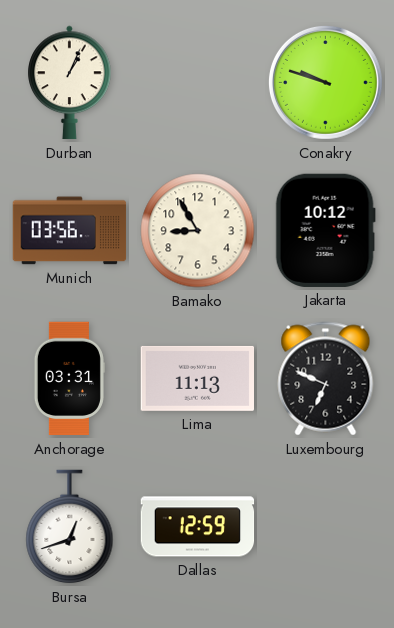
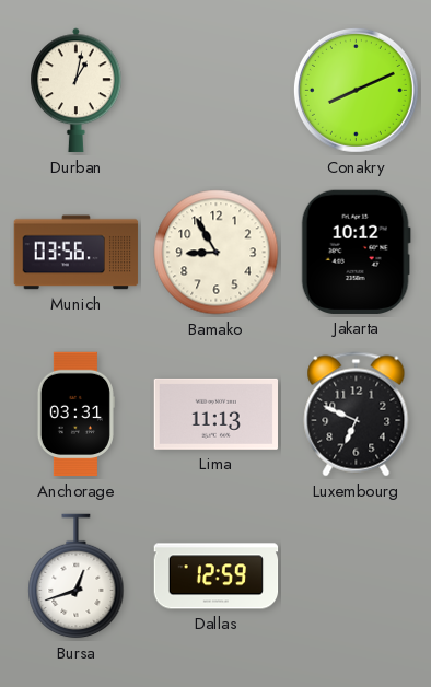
Durban: 1:04 -> 1:02
Conakry: 9:48 -> 8:11
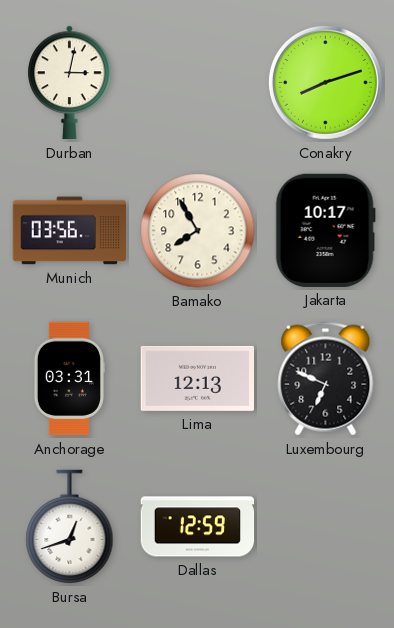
Durban: 1:02 -> 3:02
Conakry: 8:11 -> 8:12
Bamako: 8:55 -> 7:55
Jakarta: 10:12 -> 10:17
Lima: 11:13 -> 12:13
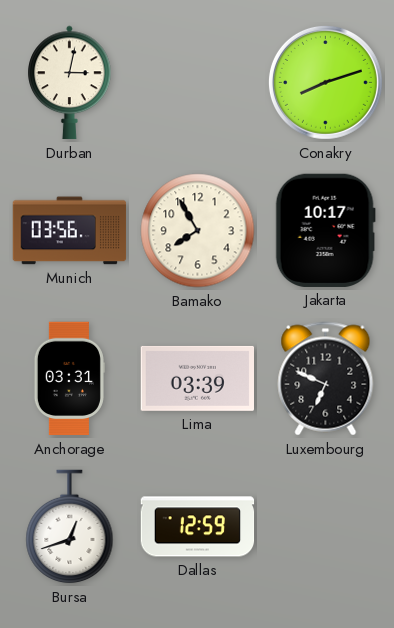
Lima: 12:13 -> 03:39
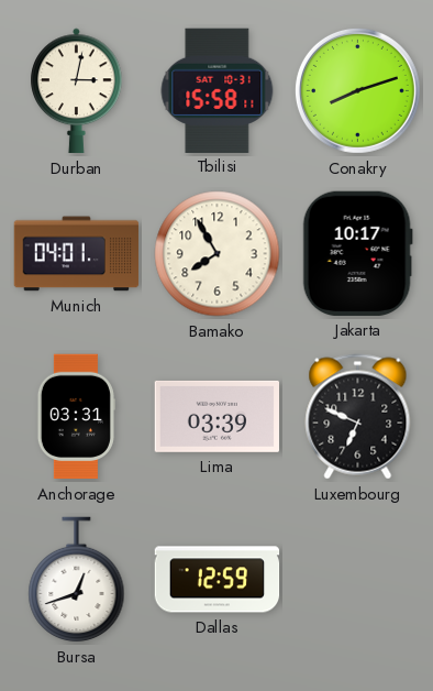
Tbilisi: none -> 15:58
Munich: 03:56 -> 04:01
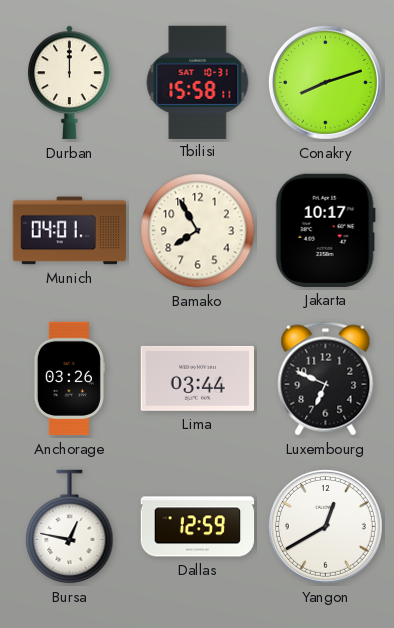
Durban: 3:02 -> 12:00
Anchorage: 03:31 -> 03:26
Lima: 03:39 -> 03:44
Bursa: 12:42 -> 12:47
Yangon: none -> 12:40
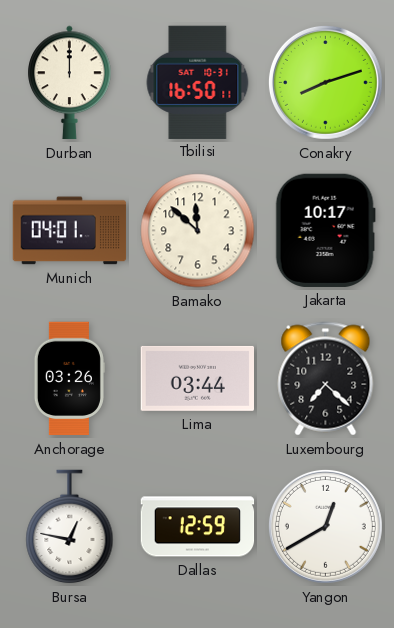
Tbilisi: 15:58 -> 16:50
Bamako: 7:55 -> 11:52
Luxembourg: 6:49 -> 7:22
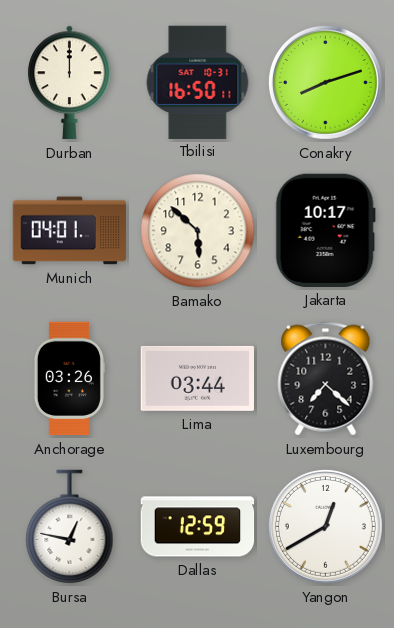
Bamako: 11:52 -> 5:52
